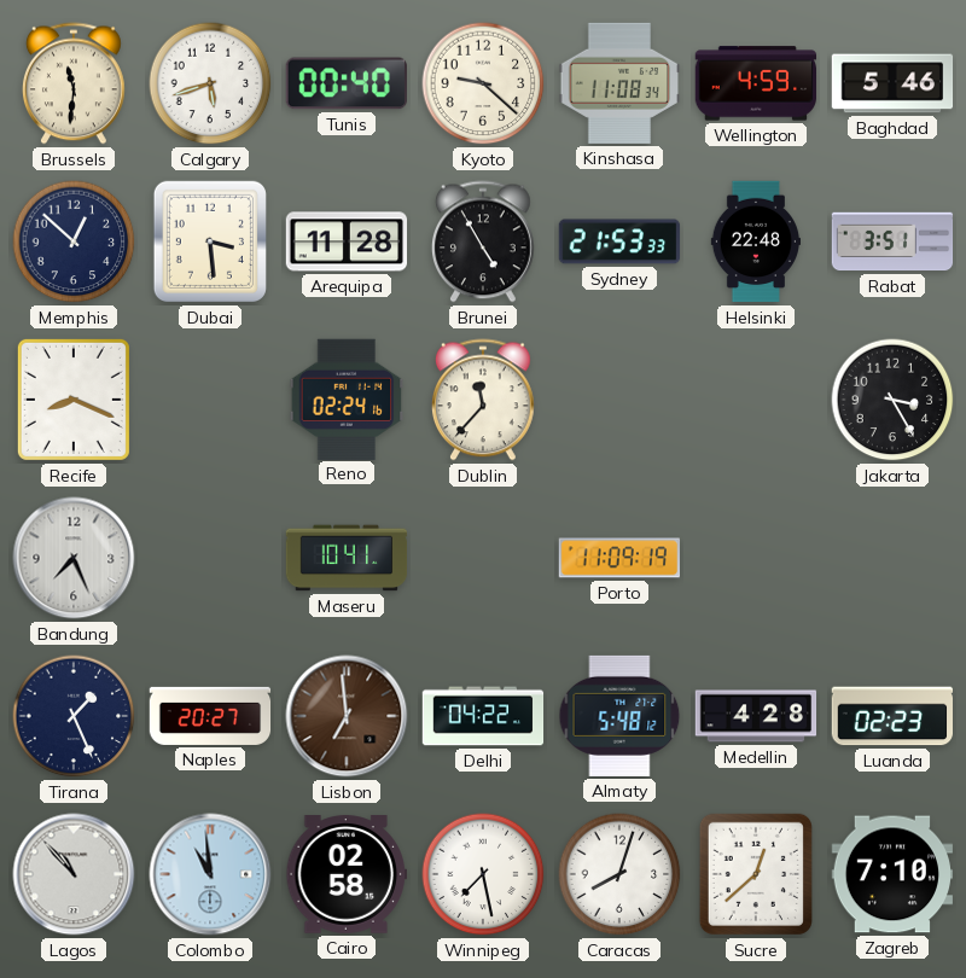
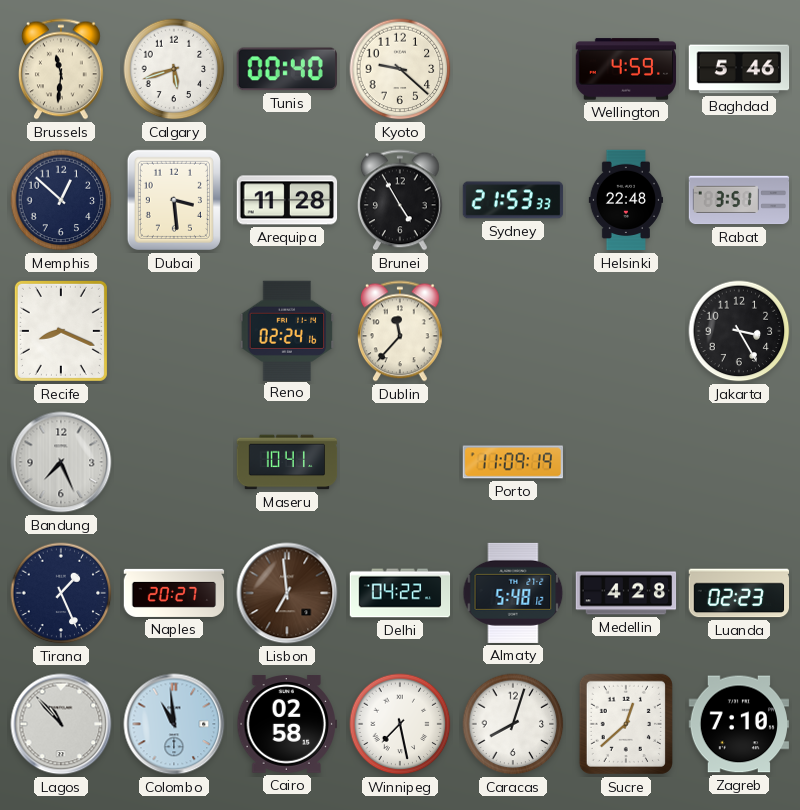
Kinshasa: 11:08 -> none
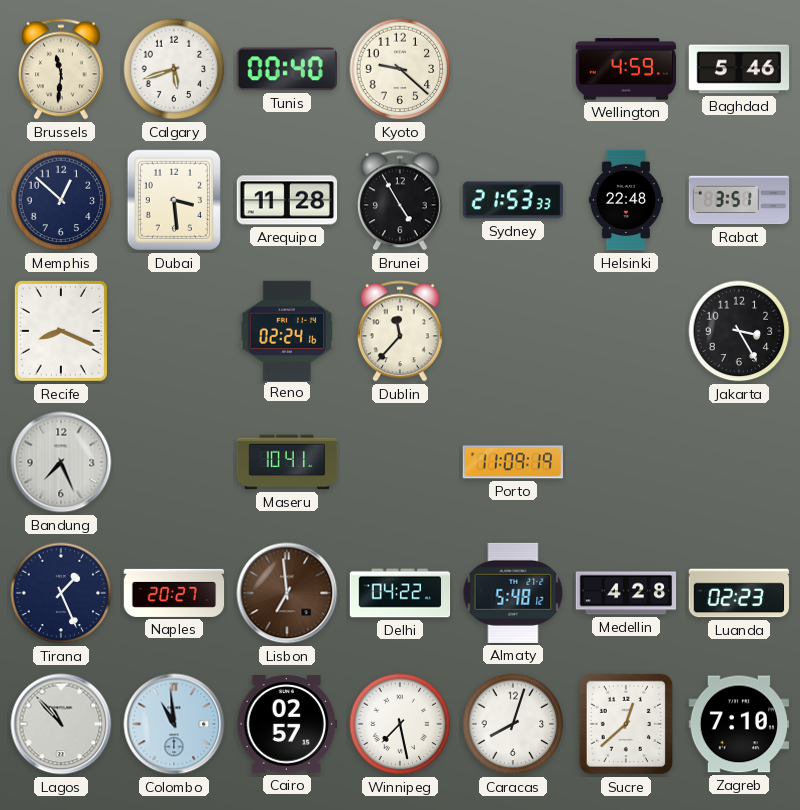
Cairo: 02:58 -> 02:57
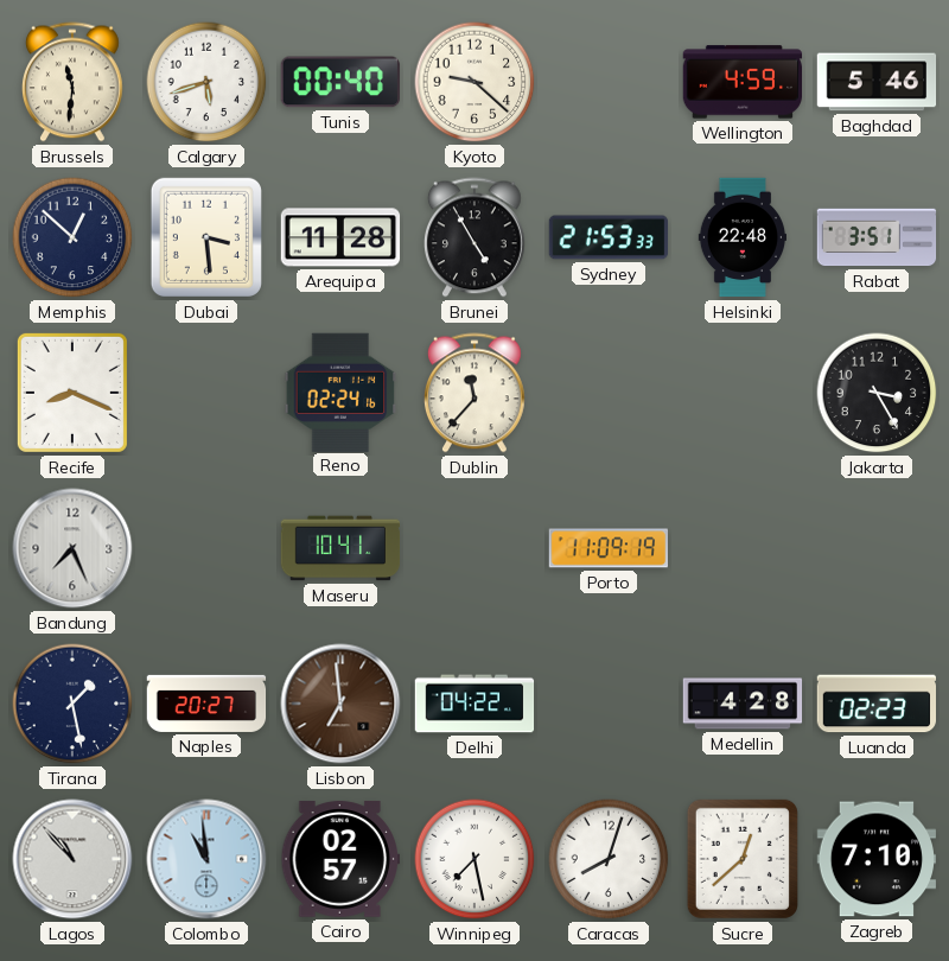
Tirana: 1:26 -> 1:28
Almaty: 5:48 -> none
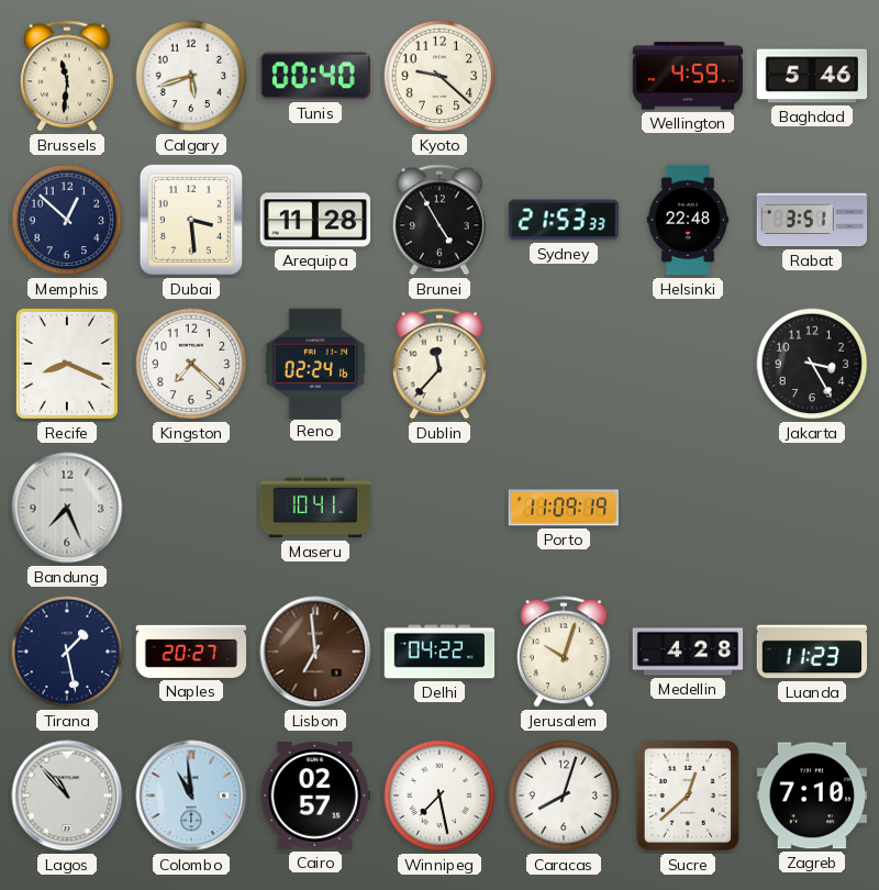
Kingston: none -> 7:22
Jerusalem: none -> 10:03
Luanda: 02:23 -> 11:23
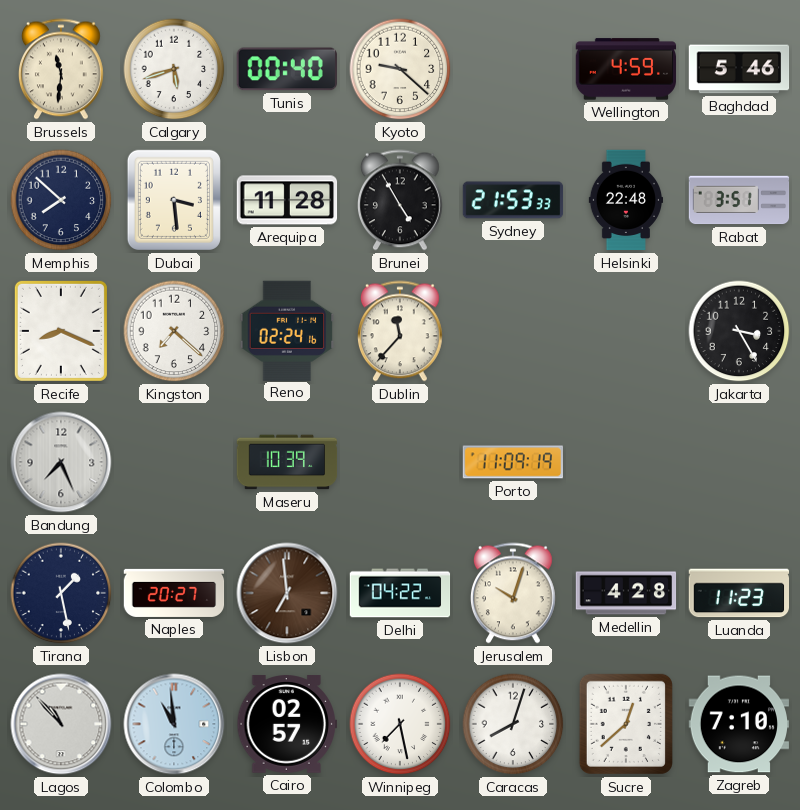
Memphis: 12:52 -> 7:52
Maseru: 10:41 -> 10:39
